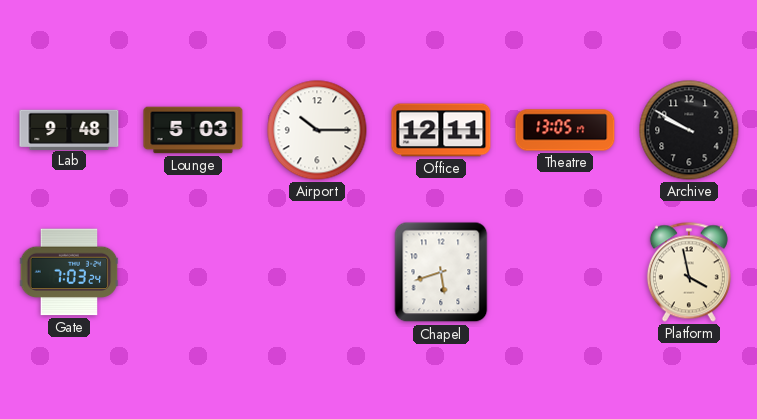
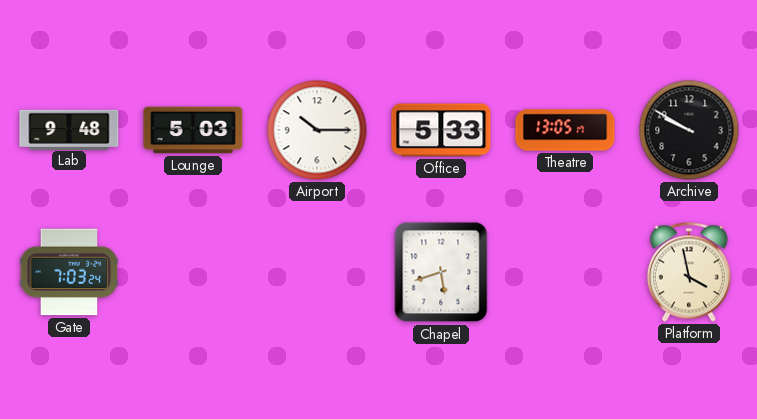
Office: 12:11 -> 5:33
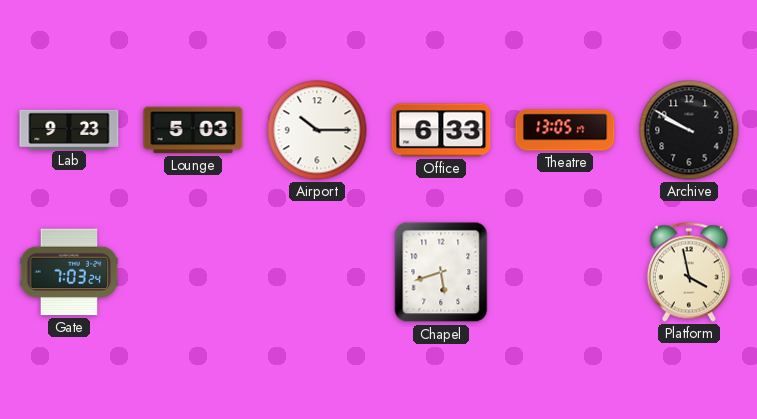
Lab: 9:48 -> 9:23
Office: 5:33 -> 6:33
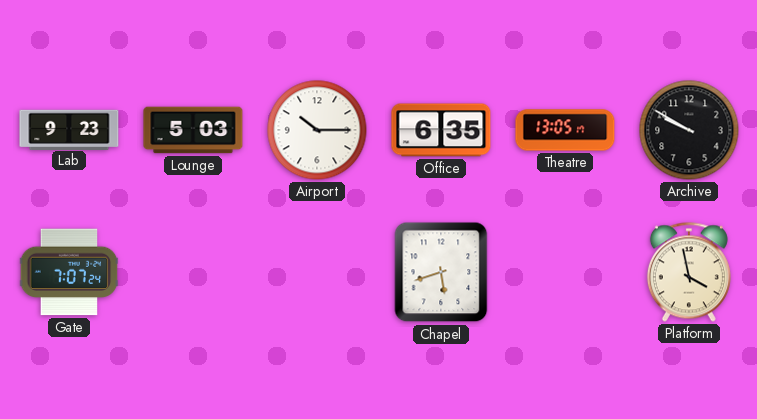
Office: 6:33 -> 6:35
Gate: 7:03 -> 7:07
